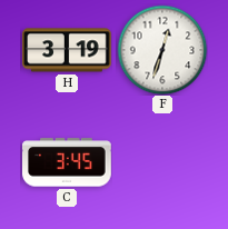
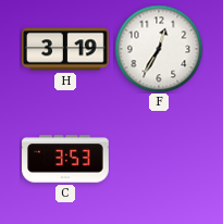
F: 12:33 -> 12:35
C: 3:45 -> 3:53
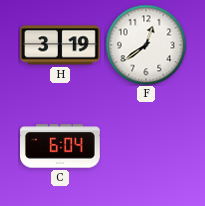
F: 12:35 -> 12:39
C: 3:53 -> 6:04
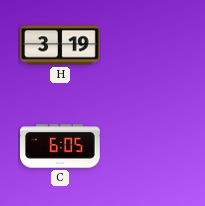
F: 12:39 -> none
C: 6:04 -> 6:05
